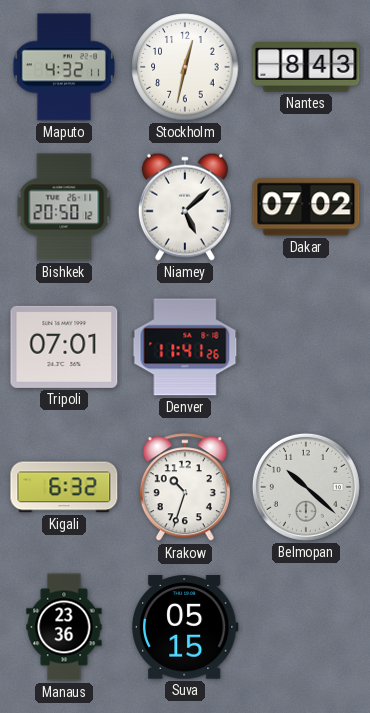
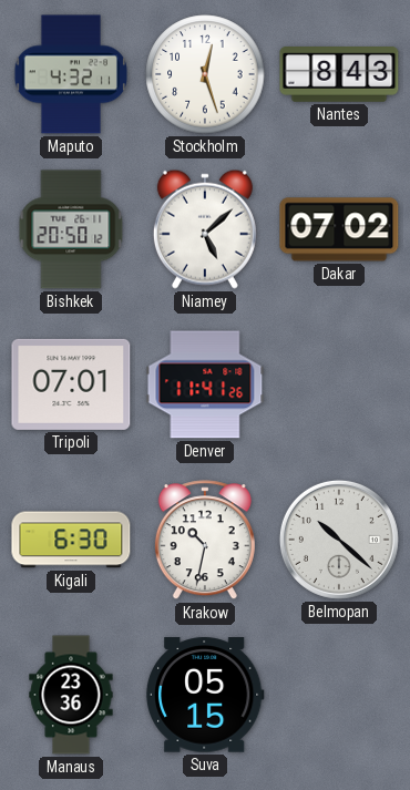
Stockholm: 12:32 -> 12:27
Kigali: 6:32 -> 6:30
Krakow: 10:33 -> 10:32
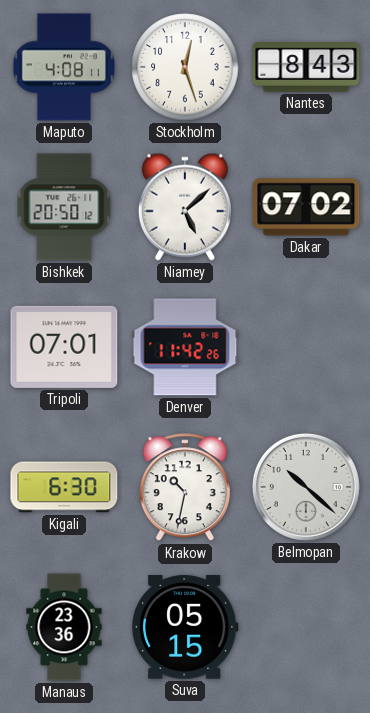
Maputo: 4:32 -> 4:08
Denver: 11:41 -> 11:42
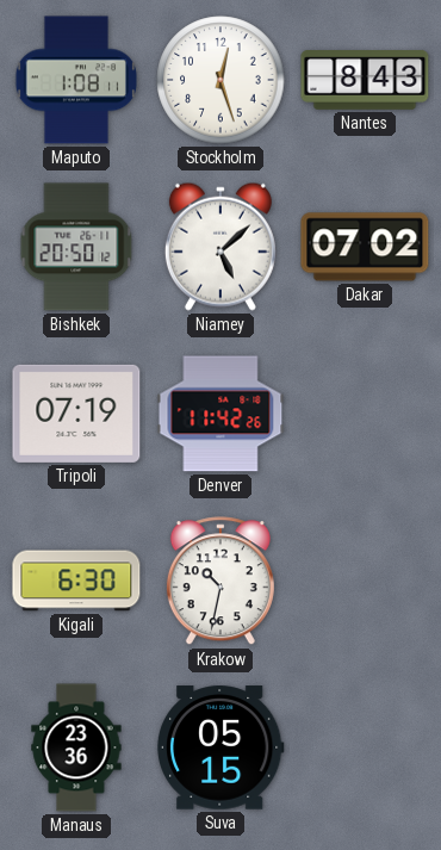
Maputo: 4:08 -> 1:08
Tripoli: 07:01 -> 07:19
Belmopan: 10:22 -> none
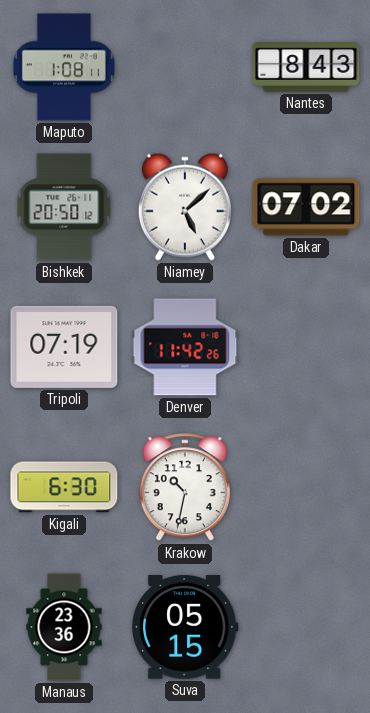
Stockholm: 12:27 -> none
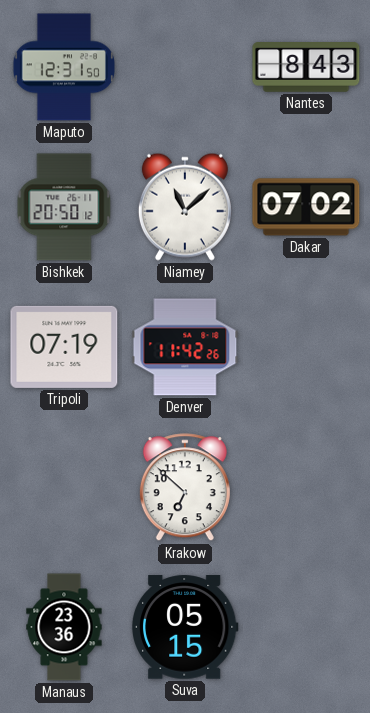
Maputo: 1:08 -> 12:31
Niamey: 5:08 -> 11:08
Kigali: 6:30 -> none
Krakow: 10:32 -> 6:52
